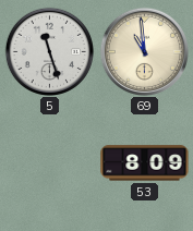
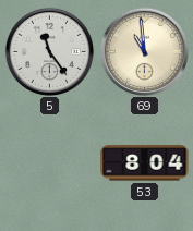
5: 11:27 -> 11:24
53: 8:09 -> 8:04
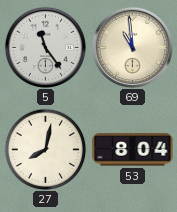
27: none -> 8:02
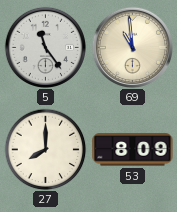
27: 8:02 -> 8:00
53: 8:04 -> 8:09
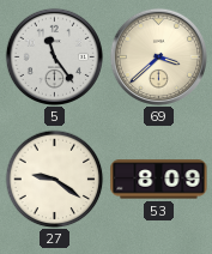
69: 10:59 -> 3:38
27: 8:00 -> 9:21
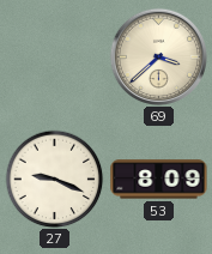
5: 11:24 -> none
27: 9:21 -> 9:19
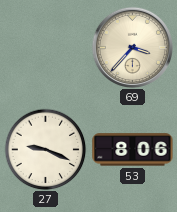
69: 3:38 -> 3:37
53: 8:09 -> 8:06
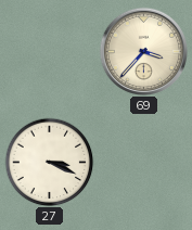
27: 9:19 -> 3:19
53: 8:06 -> none
